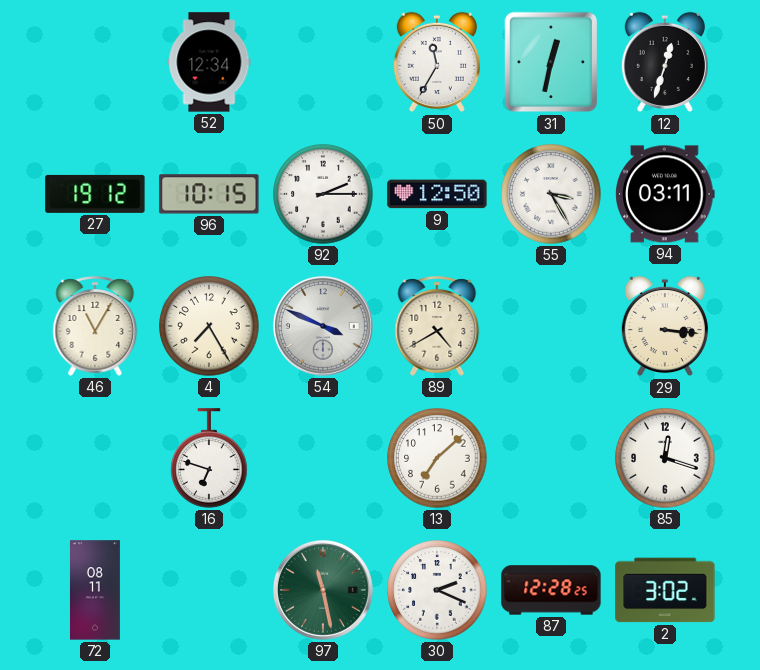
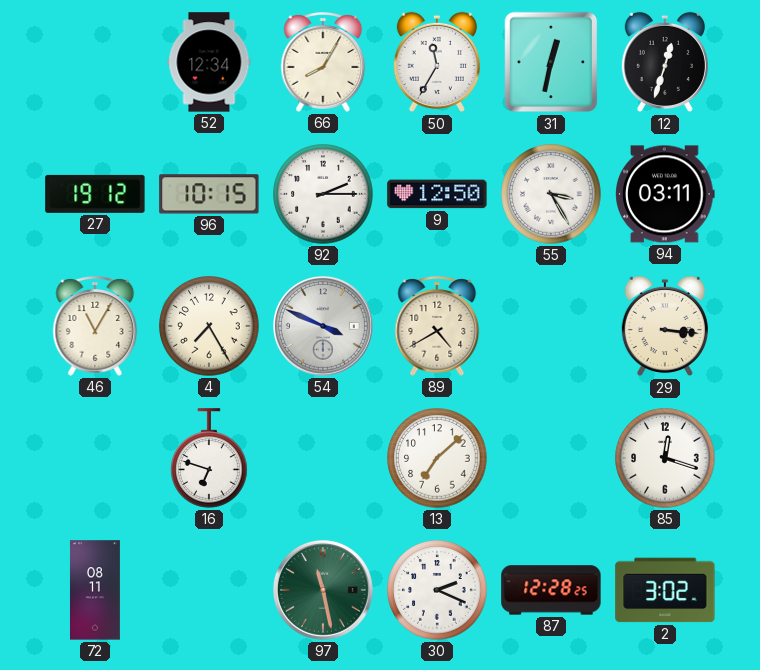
66: none -> 8:05
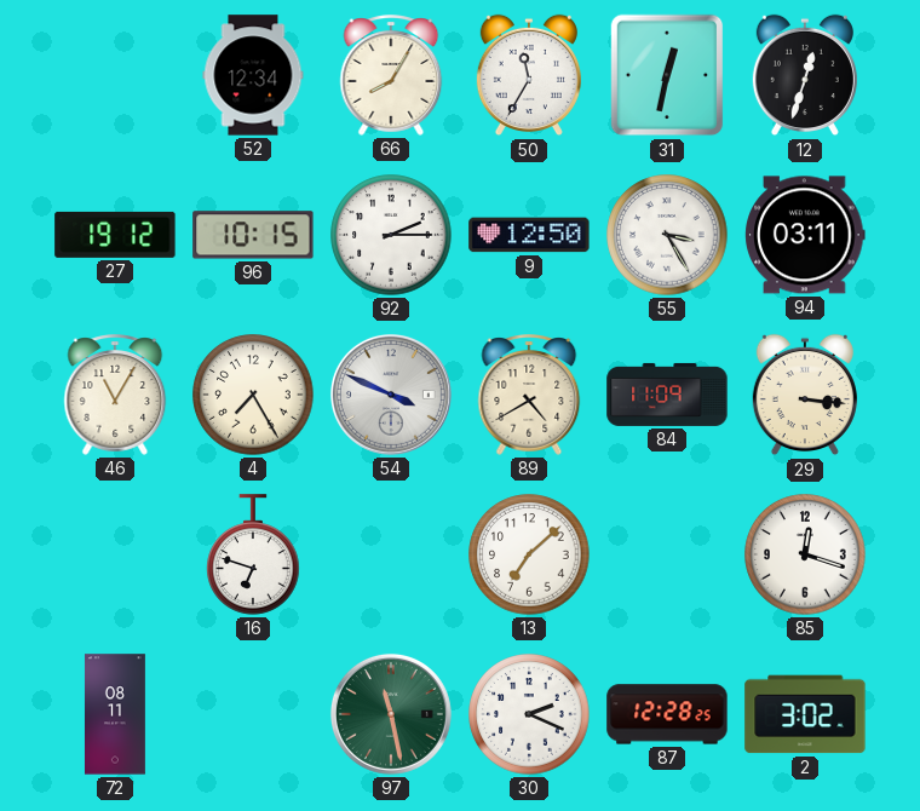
84: none -> 11:09
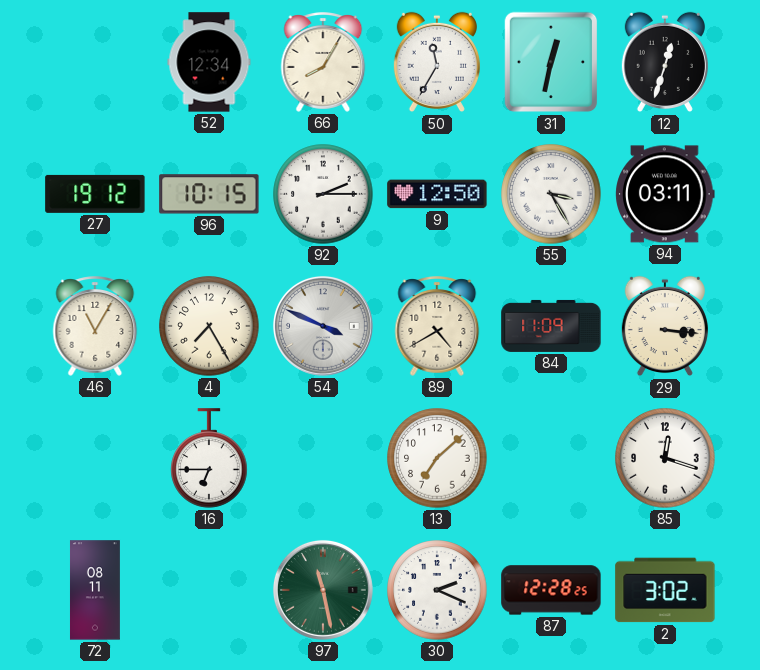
16: 6:48 -> 6:45
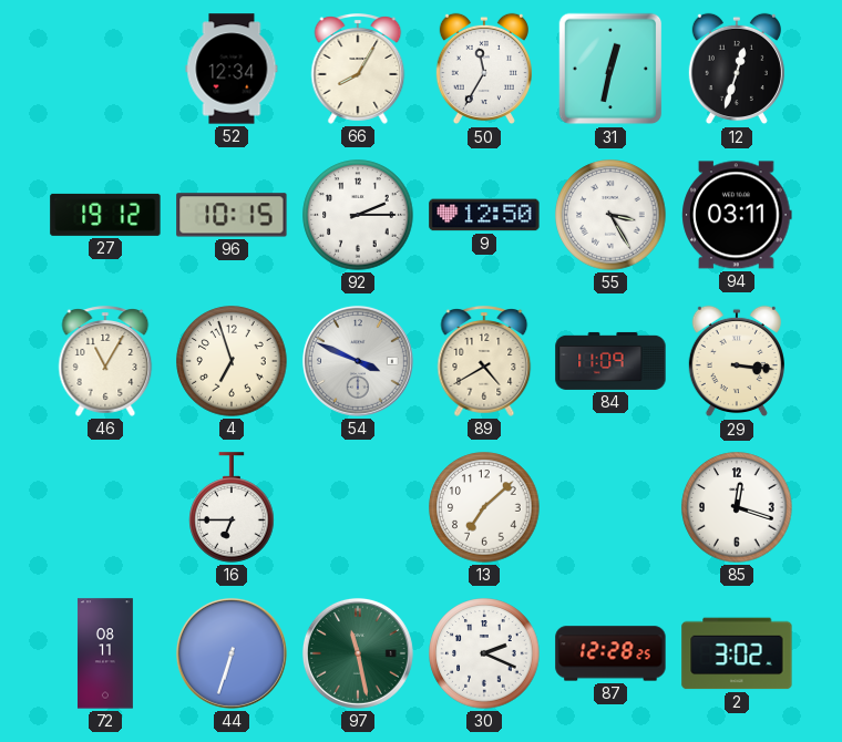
4: 7:25 -> 6:57
44: none -> 6:33
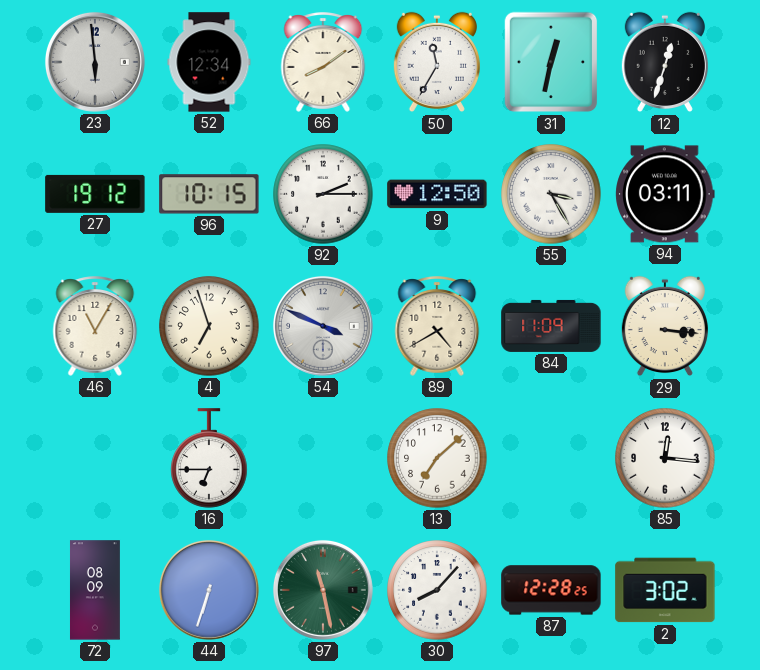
23: none -> 5:59
66: 8:05 -> 8:09
85: 12:18 -> 12:16
72: 08:11 -> 08:09
30: 2:19 -> 8:07
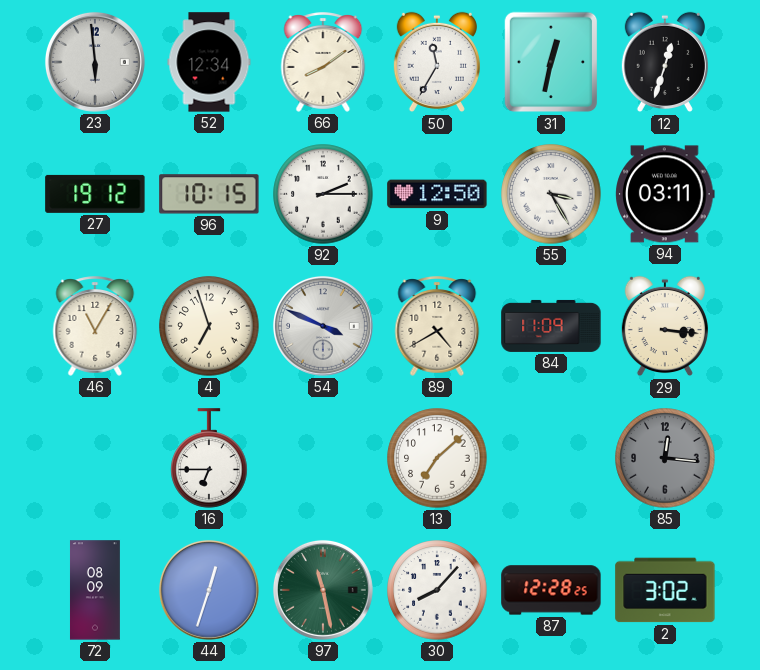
85 dial: white -> grey
44: 6:33 -> 12:33
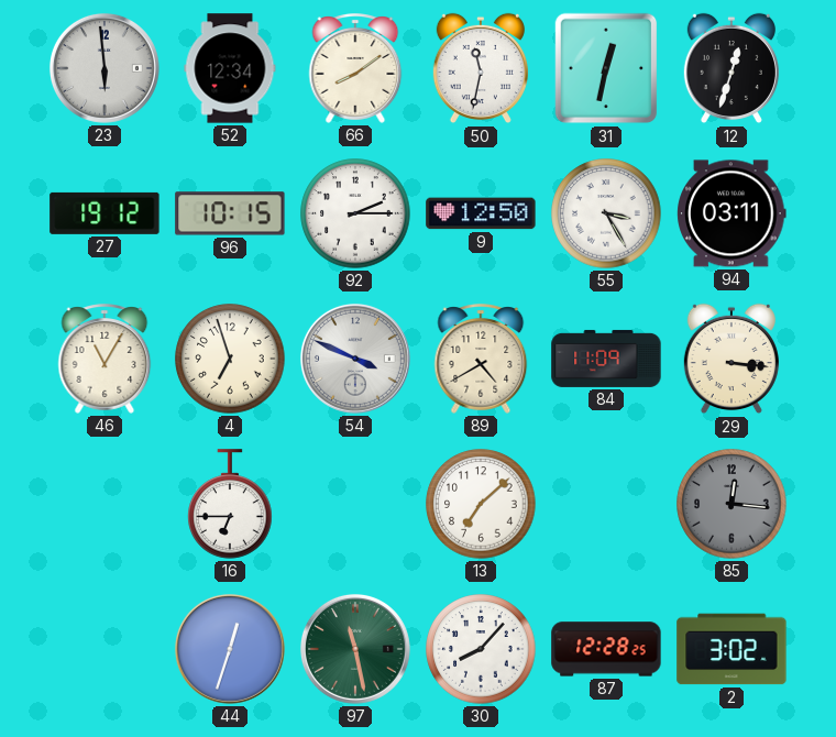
50: 11:35 -> 11:32
72: 08:09 -> none
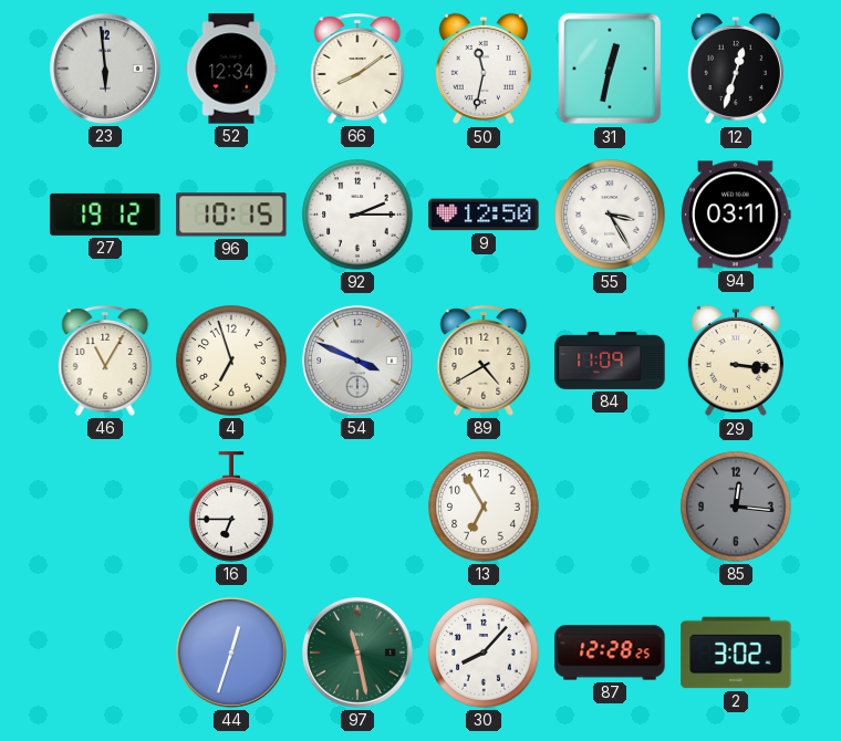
13: 7:08 -> 6:55
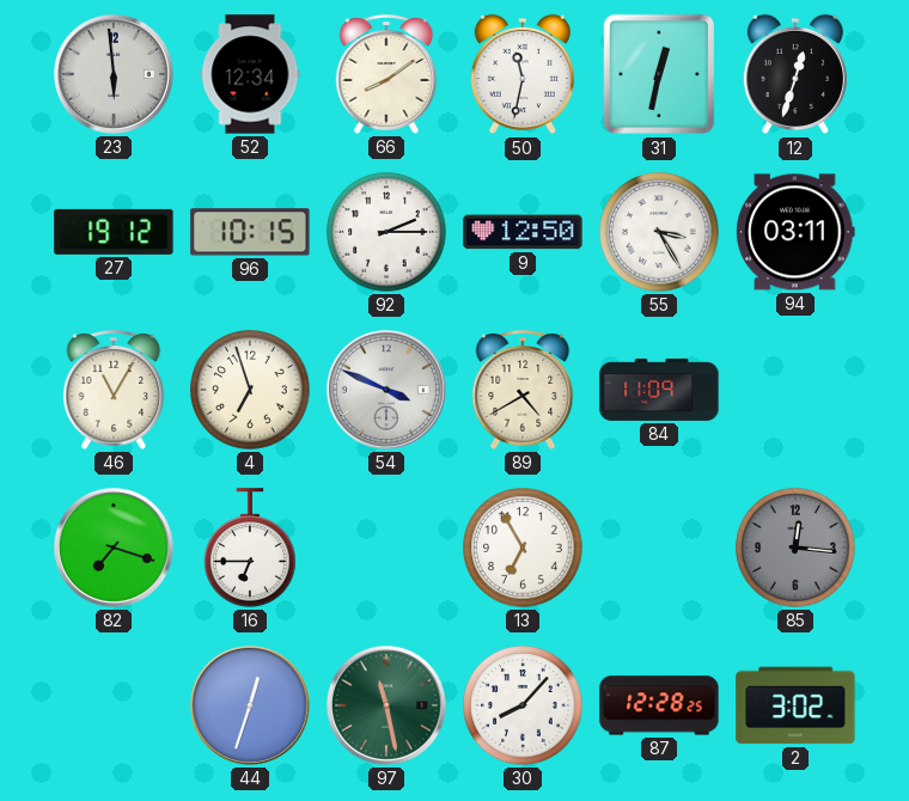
29: 3:16 -> none
82: none -> 7:18
